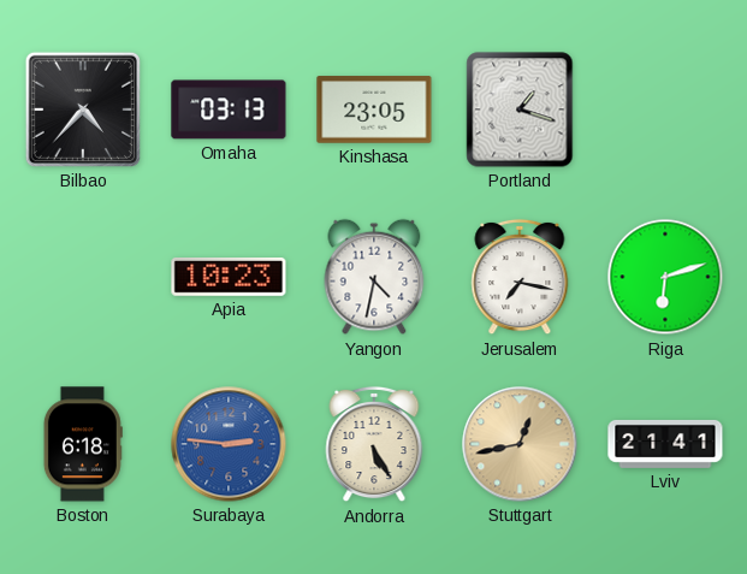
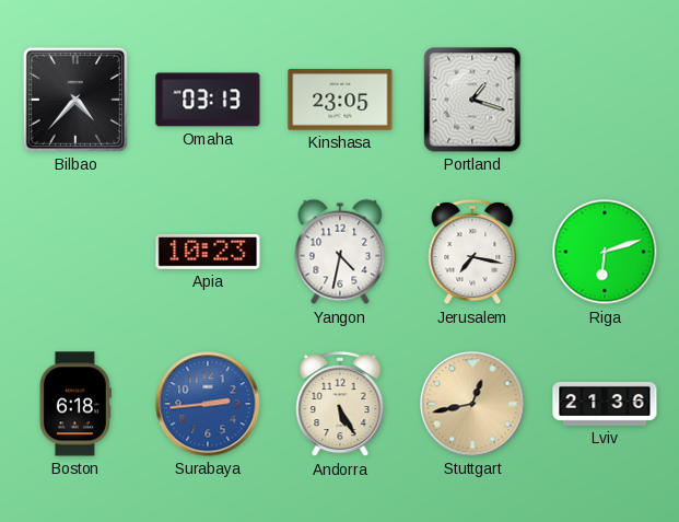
Surabaya: 2:46 -> 2:44
Lviv: 21:41 -> 21:36
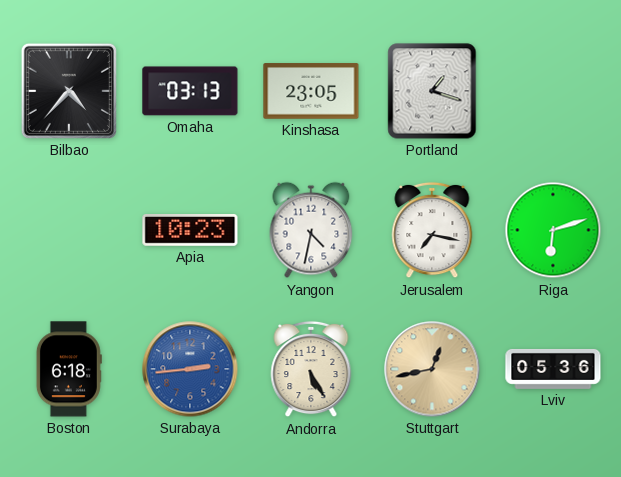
Lviv: 21:36 -> 05:36
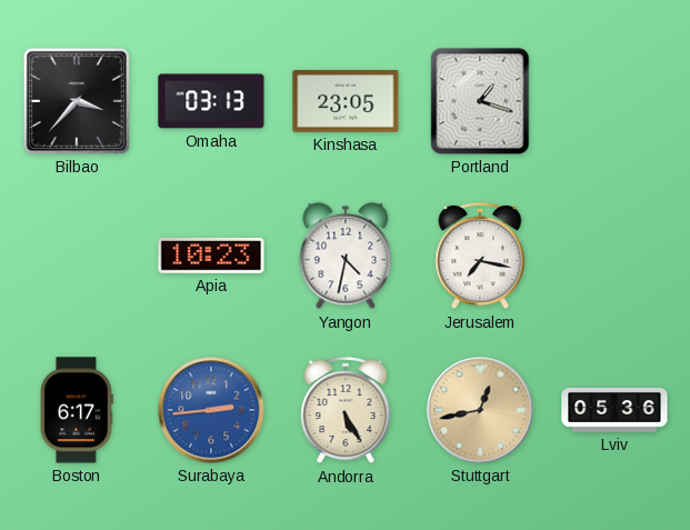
Bilbao: 4:37 -> 3:37
Riga: 6:12 -> none
Boston: 6:18 -> 6:17
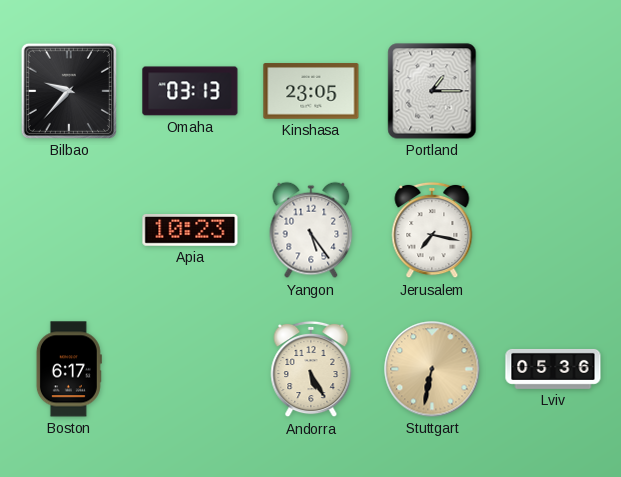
Bilbao: 3:37 -> 9:37
Portland: 1:18 -> 1:15
Yangon: 4:32 -> 5:24
Surabaya: 2:44 -> none
Stuttgart: 12:43 -> 6:32
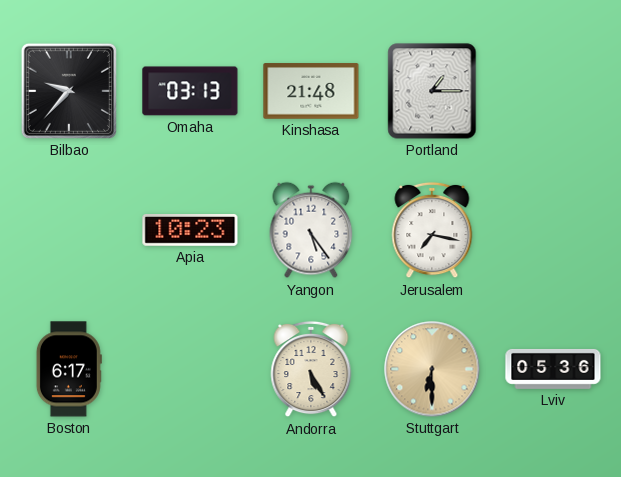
Kinshasa: 23:05 -> 21:48
Stuttgart: 6:32 -> 6:30
